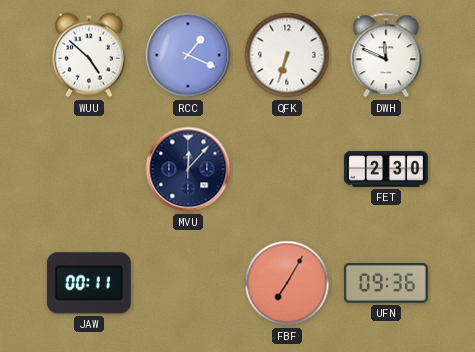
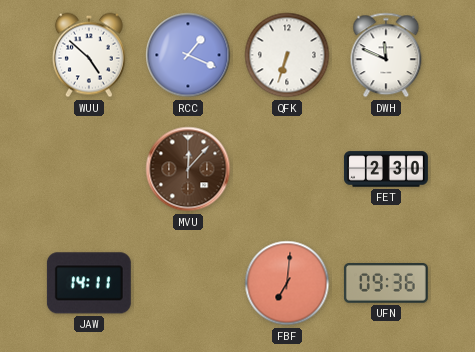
MVU dial: navy -> brown
JAW: 00:11 -> 14:11
FBF: 7:05 -> 7:01
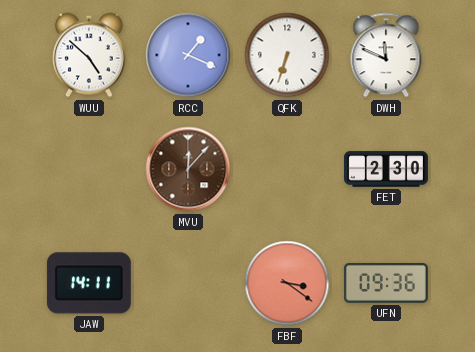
FBF: 7:01 -> 3:21
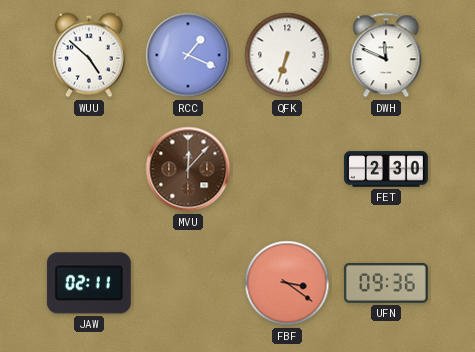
JAW: 14:11 -> 02:11
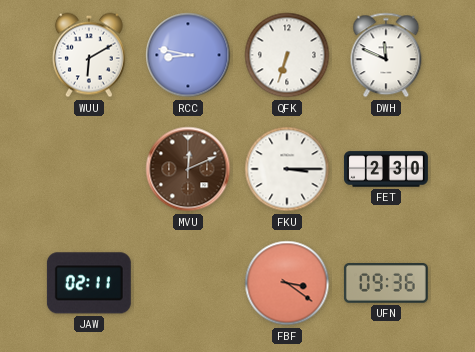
WUU: 4:52 -> 6:10
RCC: 1:19 -> 8:47
MVU: 12:07 -> 12:11
FKU: none -> 3:15
